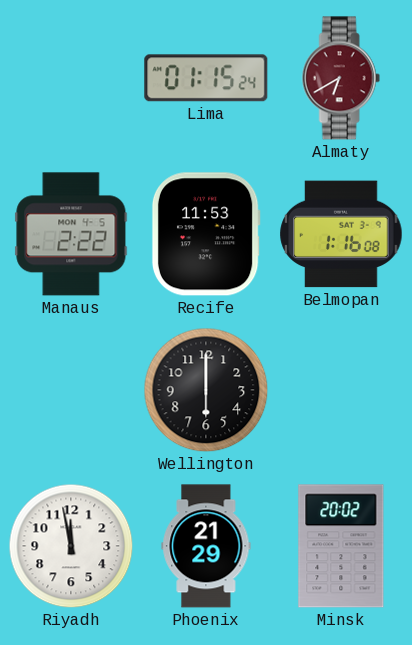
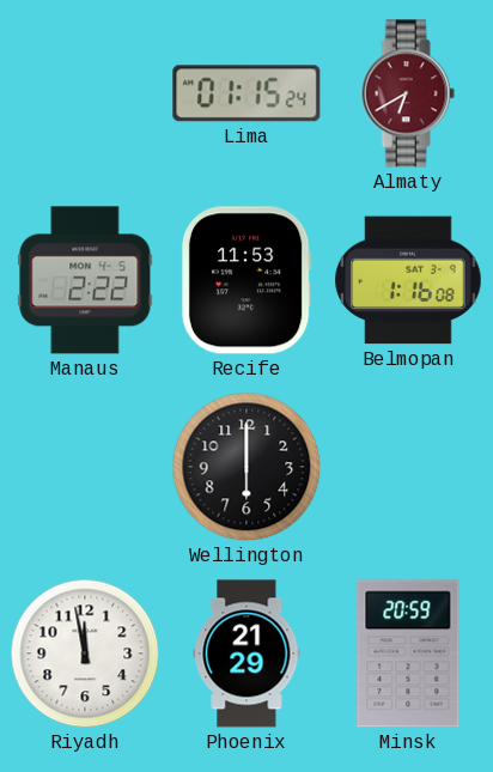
Minsk: 20:02 -> 20:59
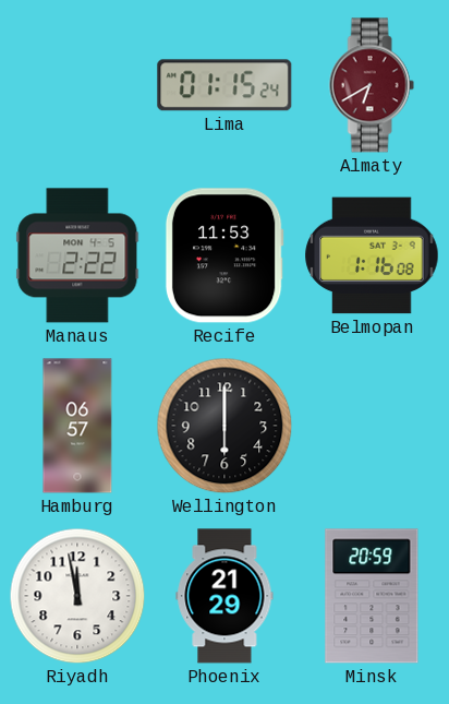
Hamburg: none -> 06:57
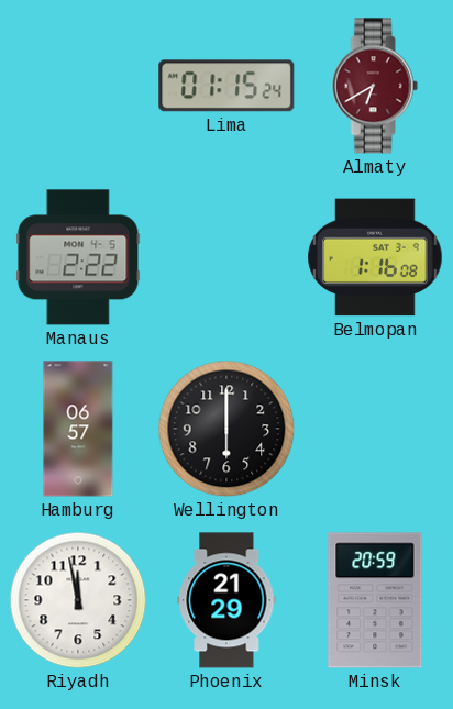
Recife: 11:53 -> none
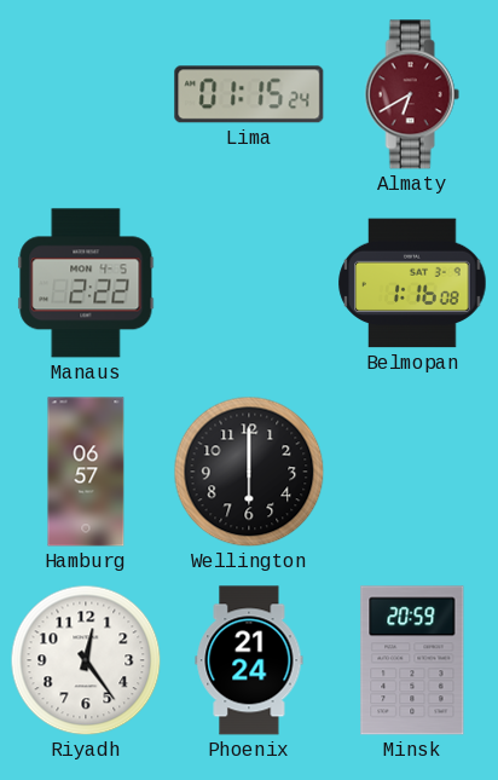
Riyadh: 11:58 -> 12:24
Phoenix: 21:29 -> 21:24
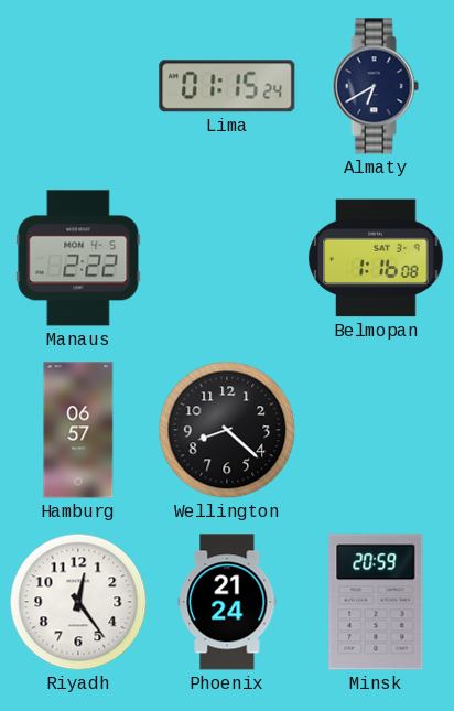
Almaty dial: burgundy -> navy
Wellington: 6:00 -> 8:22
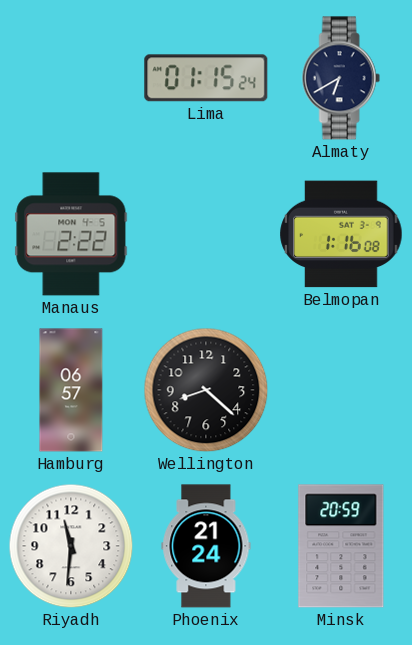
Riyadh: 12:24 -> 11:31
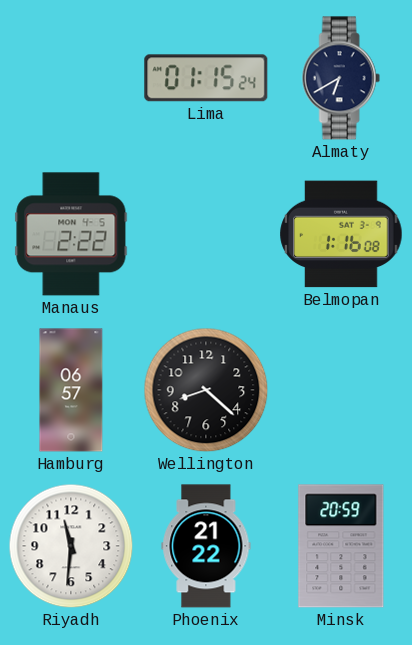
Phoenix: 21:24 -> 21:22
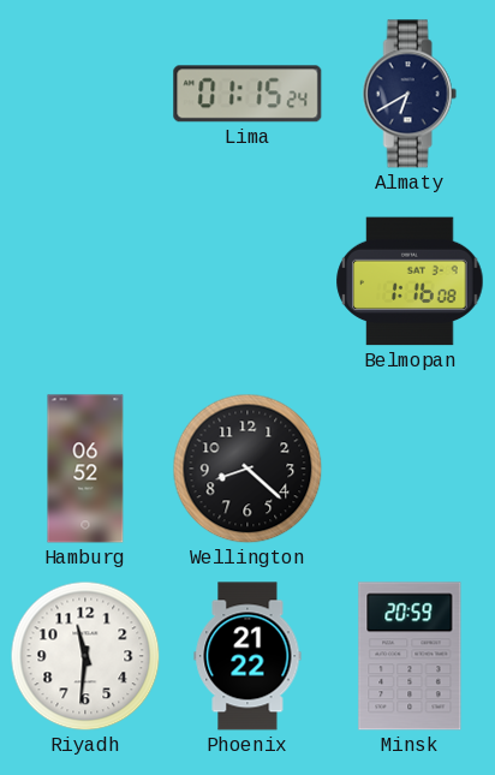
Manaus: 2:22 -> none
Hamburg: 06:57 -> 06:52
